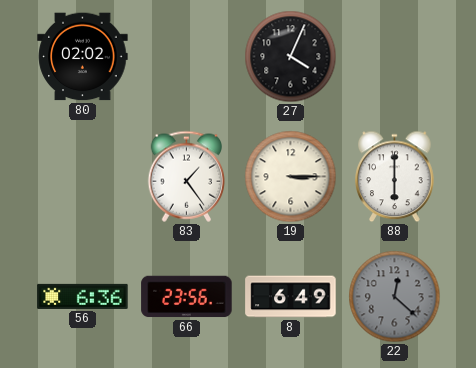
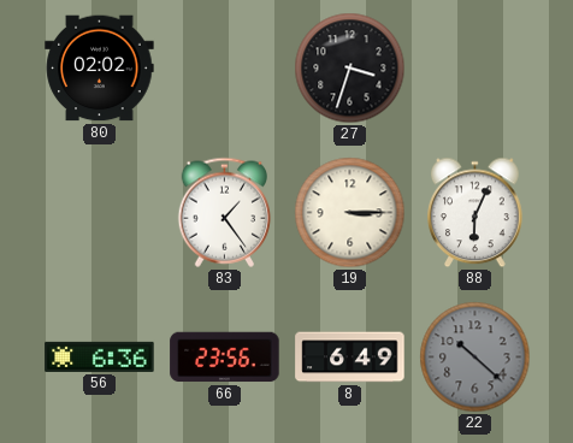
27: 4:04 -> 3:33
88: 6:00 -> 6:04
22: 12:22 -> 10:22
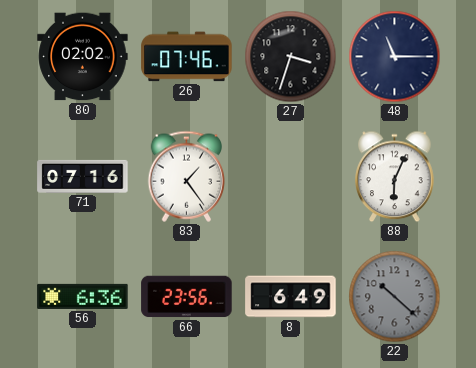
26: none -> 07:46
48: none -> 11:15
71: none -> 07:16
19: 3:15 -> none
